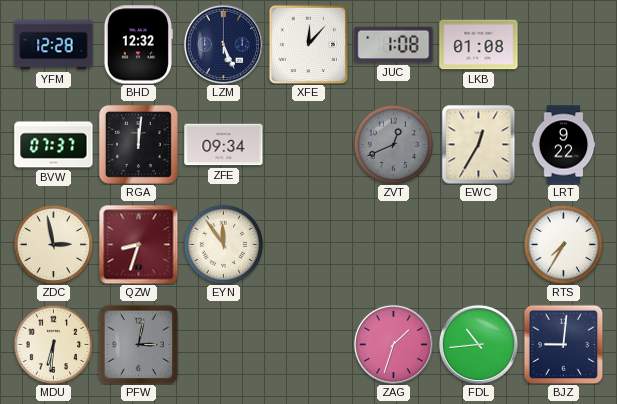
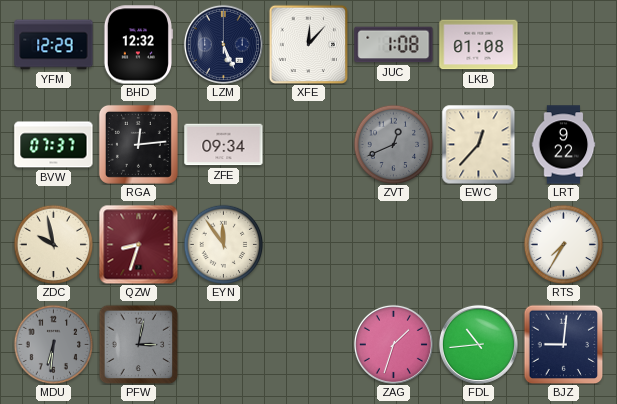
YFM: 12:28 -> 12:29
RGA: 12:01 -> 12:14
EWC: 12:35 -> 12:37
ZDC: 2:58 -> 9:58
MDU dial: cream -> grey
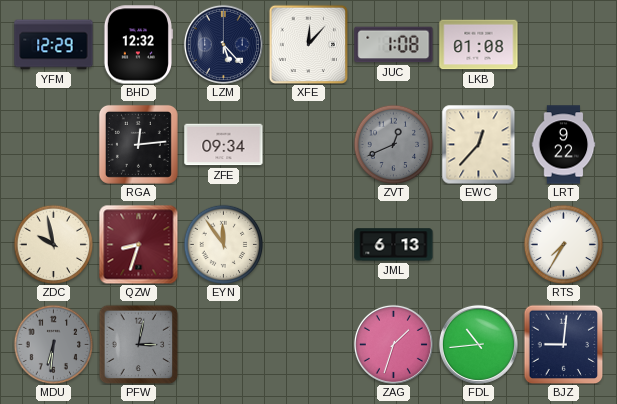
LZM: 5:26 -> 5:23
BVW: 07:37 -> none
JML: none -> 6:13
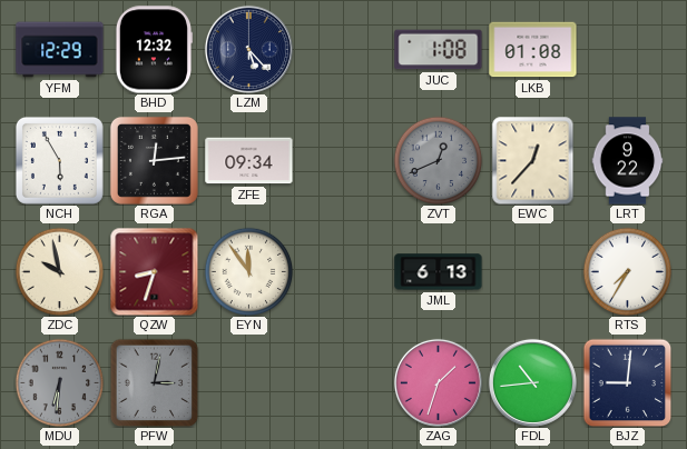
XFE: 12:07 -> none
NCH: none -> 5:55
